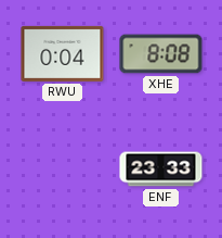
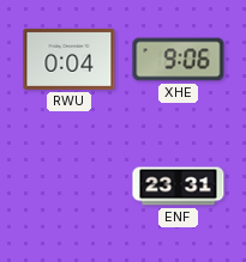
XHE: 8:08 -> 9:06
ENF: 23:33 -> 23:31
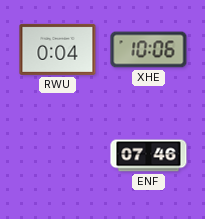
XHE: 9:06 -> 10:06
ENF: 23:31 -> 07:46
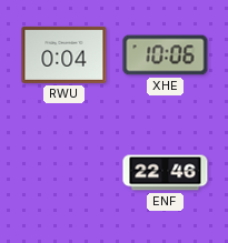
ENF: 07:46 -> 22:46
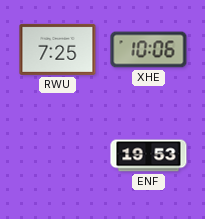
RWU: 0:04 -> 7:25
ENF: 22:46 -> 19:53
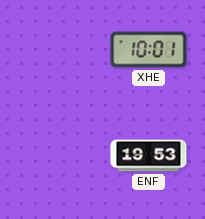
RWU: 7:25 -> none
XHE: 10:06 -> 10:01
